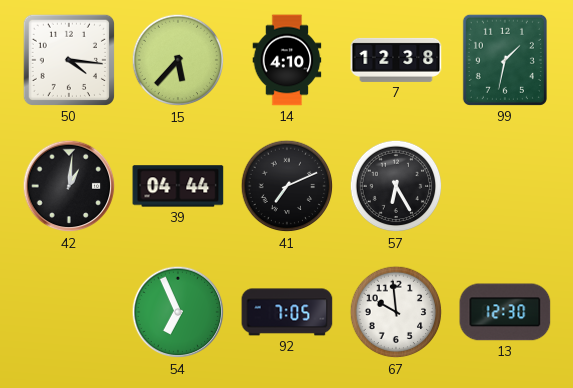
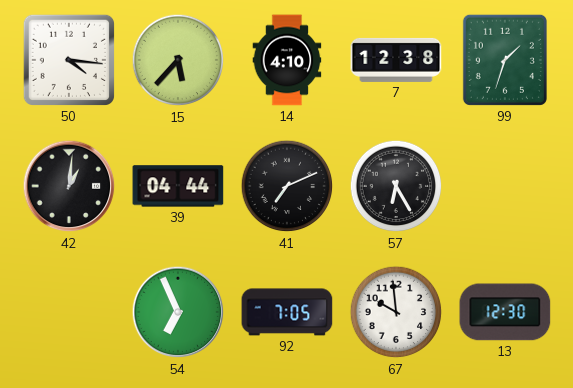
99: 1:32 -> 1:33
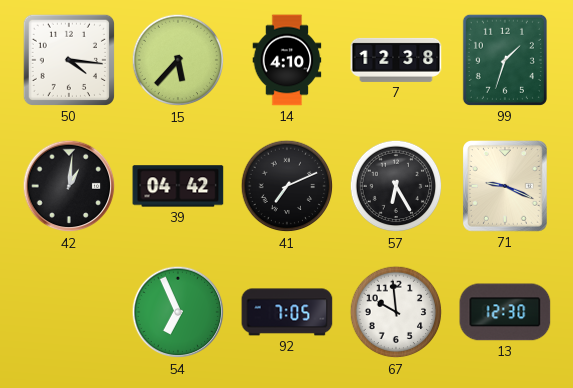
39: 04:44 -> 04:42
71: none -> 9:19
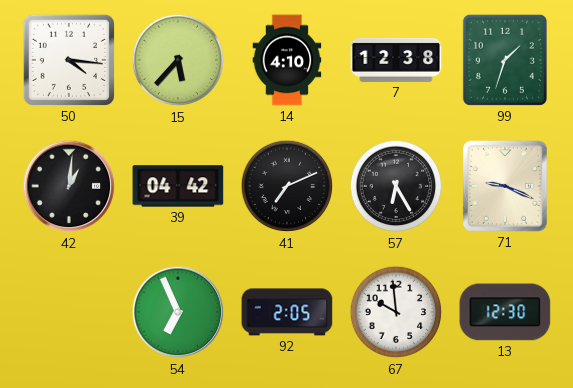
92: 7:05 -> 2:05
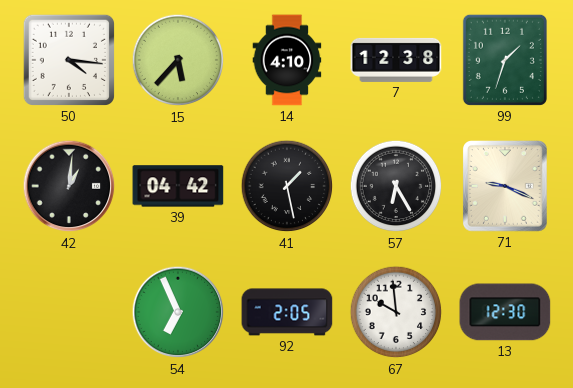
41: 7:11 -> 1:28
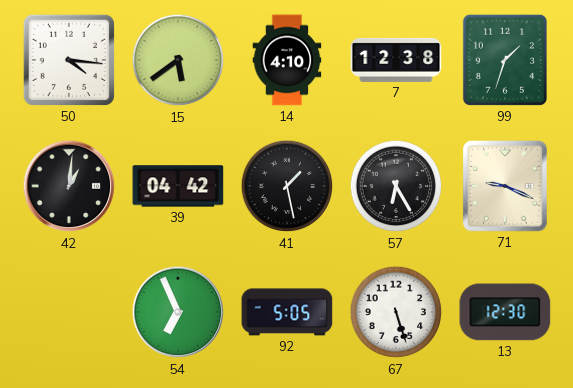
15: 5:37 -> 5:39
92: 2:05 -> 5:05
67: 9:59 -> 5:27
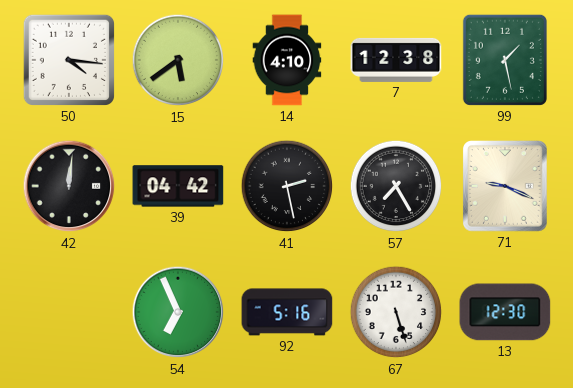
99: 1:33 -> 1:28
42: 1:01 -> 12:01
41: 1:28 -> 2:28
57: 6:25 -> 7:25
92: 5:05 -> 5:16
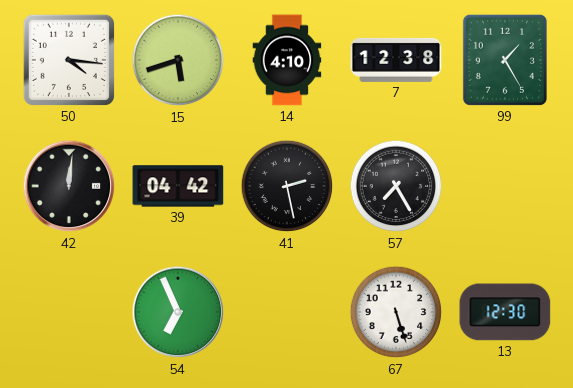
15: 5:39 -> 5:42
99: 1:28 -> 1:25
71: 9:19 -> none
92: 5:16 -> none
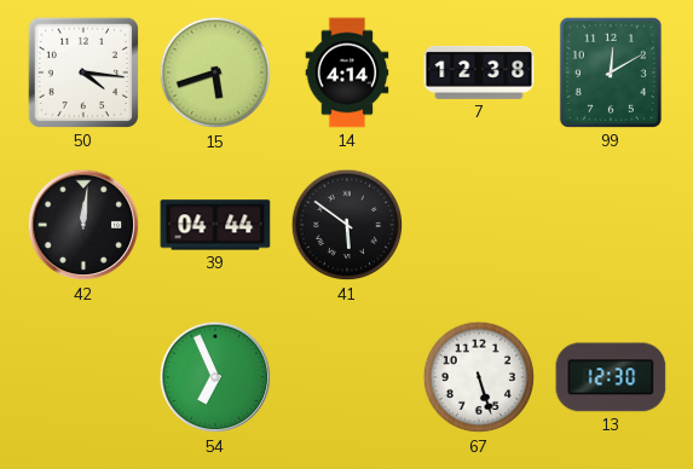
14: 4:10 -> 4:14
99: 1:25 -> 12:10
39: 04:42 -> 04:44
41: 2:28 -> 5:51
57: 7:25 -> none
